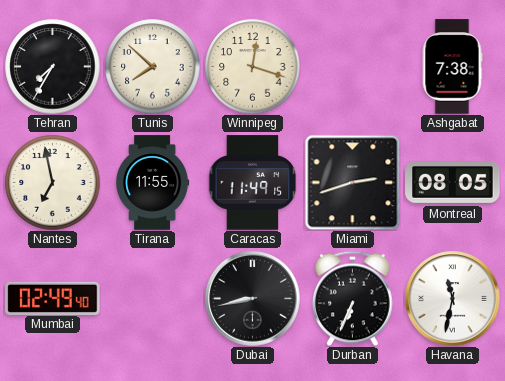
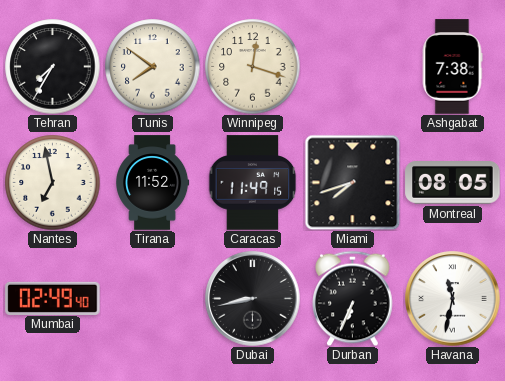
Tunis: 7:52 -> 7:51
Tirana: 11:55 -> 11:52
Miami: 2:42 -> 7:42
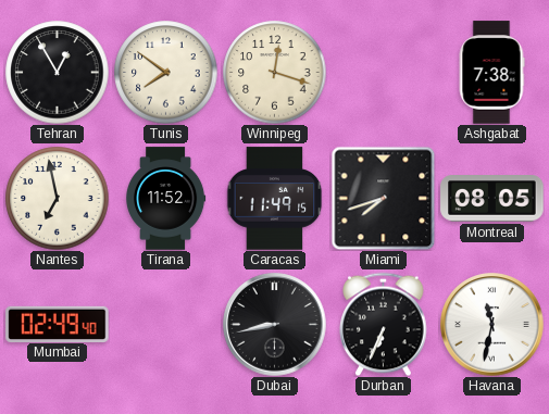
Tehran: 7:35 -> 12:55
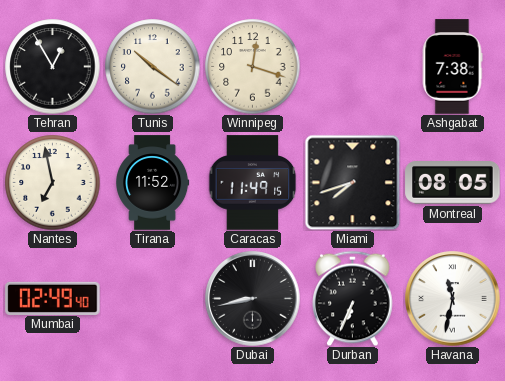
Tunis: 7:51 -> 10:21
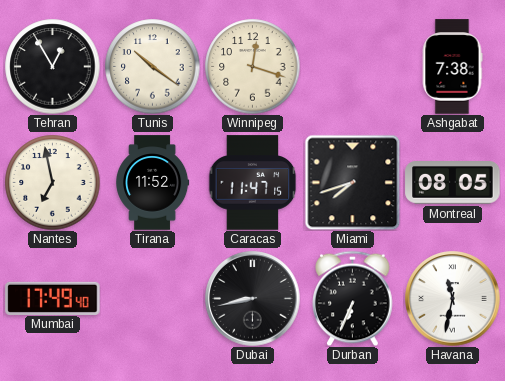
Caracas: 11:49 -> 11:47
Mumbai: 02:49 -> 17:49
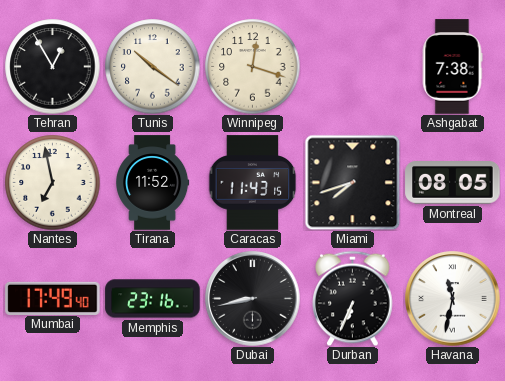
Caracas: 11:47 -> 11:43
Memphis: none -> 23:16
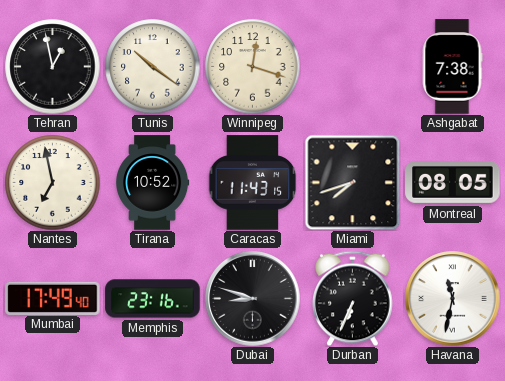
Tehran: 12:55 -> 12:58
Tirana: 11:52 -> 10:52
Dubai: 8:43 -> 8:48
